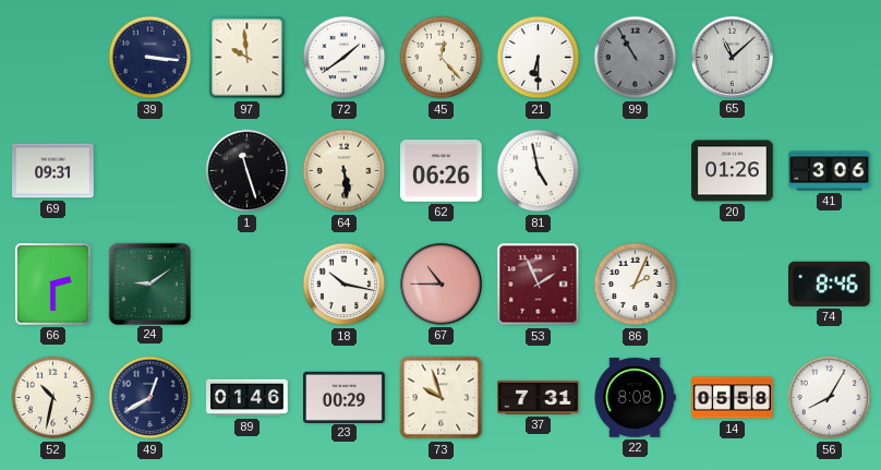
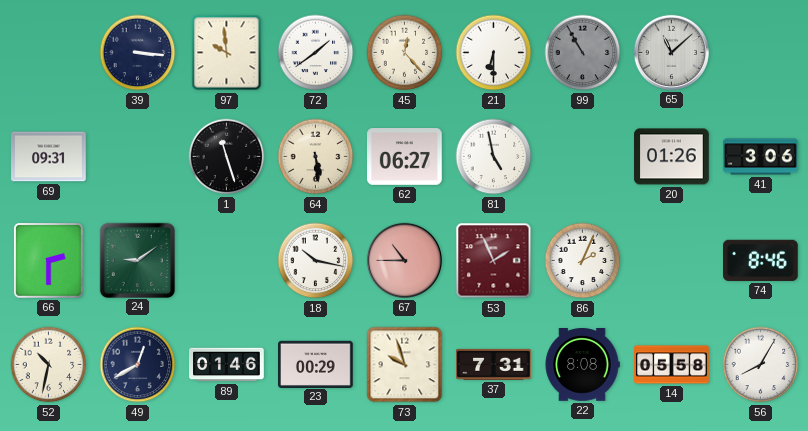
62: 06:26 -> 06:27
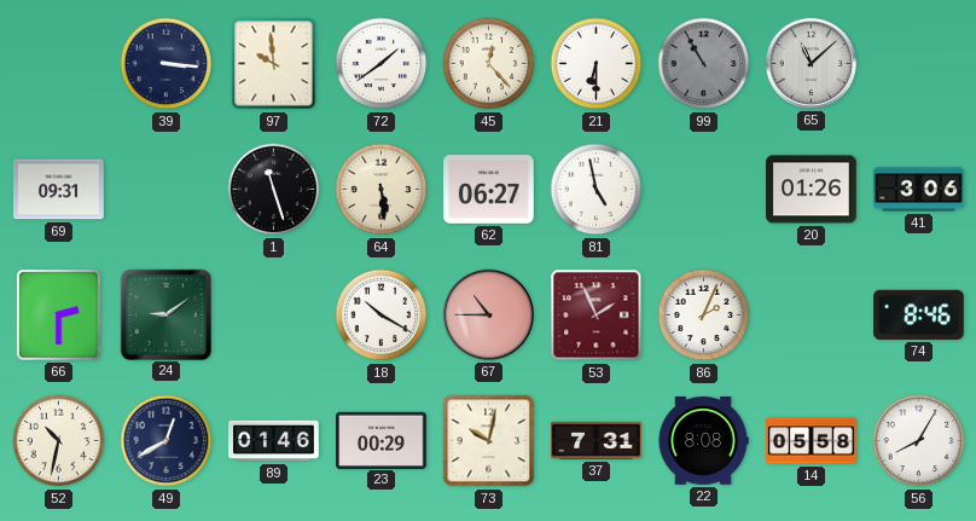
18: 10:17 -> 10:20
73: 9:57 -> 10:02
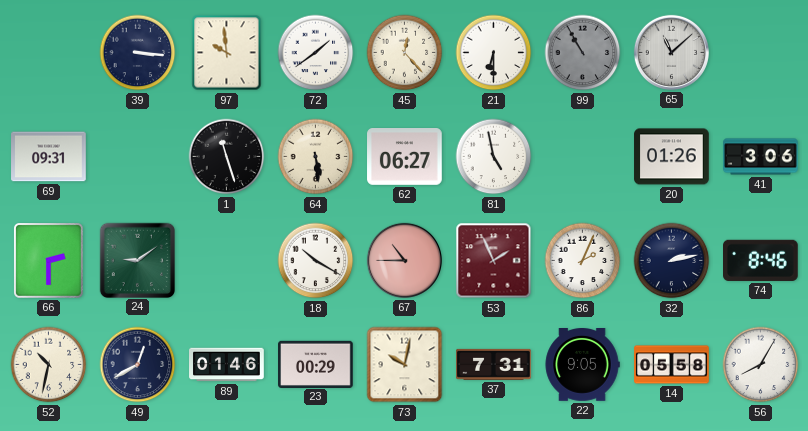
32: none -> 2:13
22: 8:08 -> 9:05
